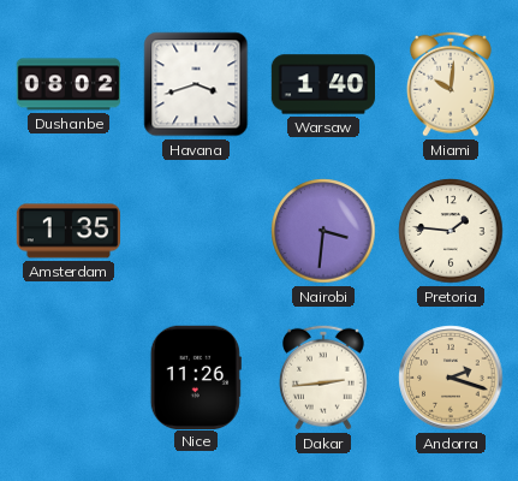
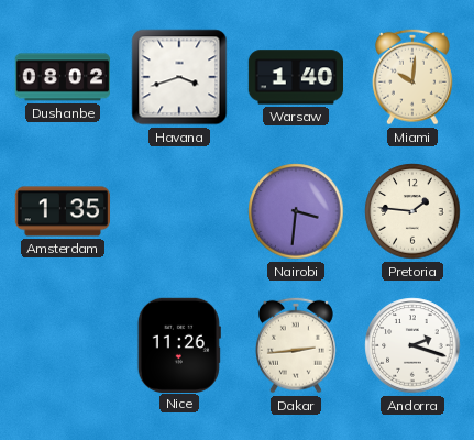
Andorra dial: champagne -> white
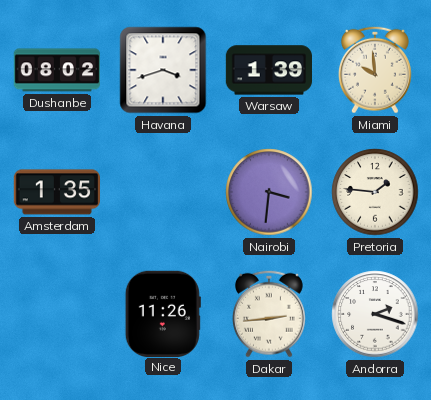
Warsaw: 1:40 -> 1:39
Miami: 10:01 -> 9:59
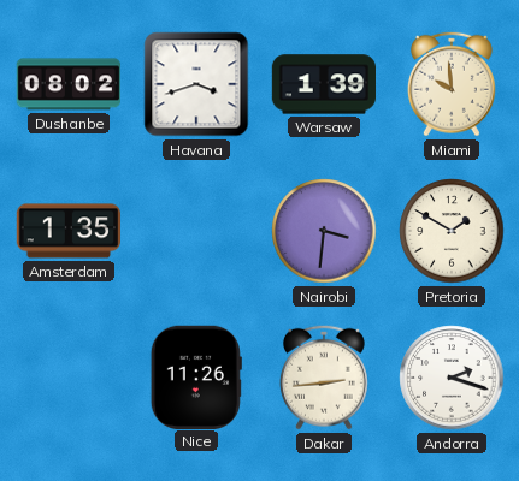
Pretoria: 1:46 -> 1:50
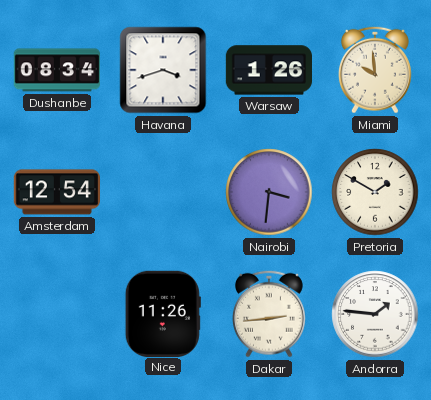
Dushanbe: 08:02 -> 08:34
Warsaw: 1:39 -> 1:26
Amsterdam: 1:35 -> 12:54
Andorra: 2:18 -> 1:46
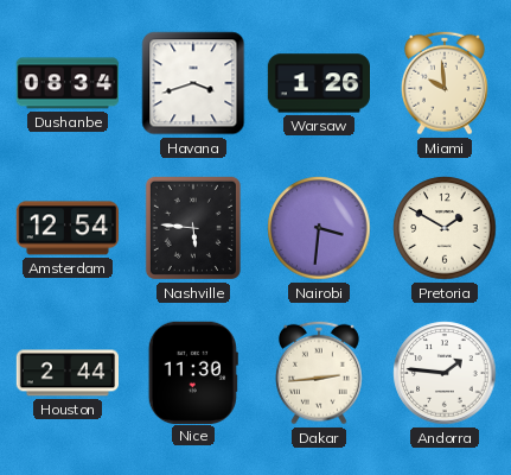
Nashville: none -> 5:46
Houston: none -> 2:44
Nice: 11:26 -> 11:30
